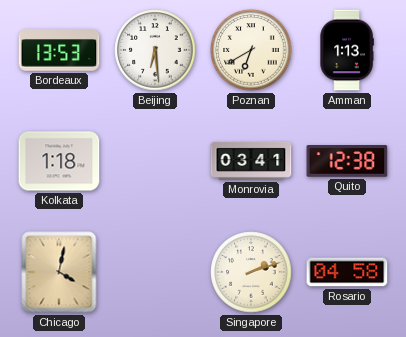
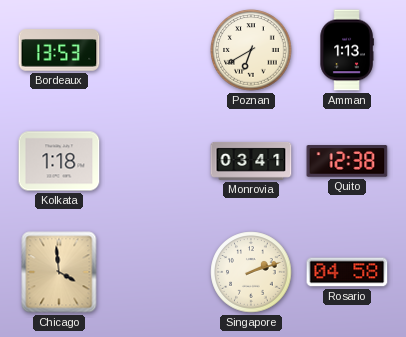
Beijing: 6:29 -> none
Chicago: 4:02 -> 3:59
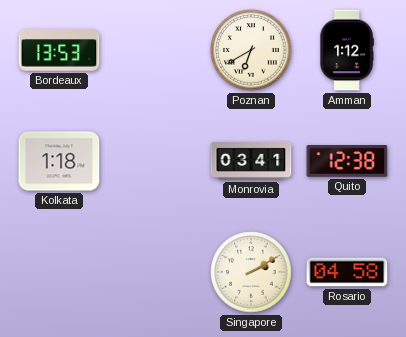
Amman: 1:13 -> 1:12
Chicago: 3:59 -> none
Singapore: 2:12 -> 2:10
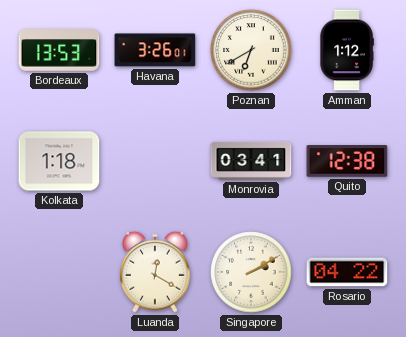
Havana: none -> 3:26
Luanda: none -> 12:20
Rosario: 04:58 -> 04:22
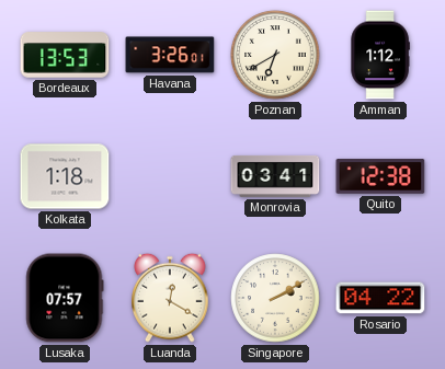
Lusaka: none -> 07:57
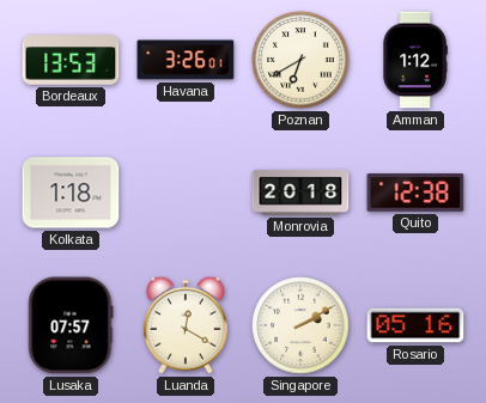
Monrovia: 03:41 -> 20:18
Rosario: 04:22 -> 05:16
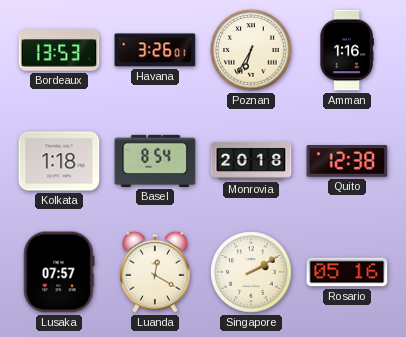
Poznan: 6:40 -> 6:35
Amman: 1:12 -> 1:16
Basel: none -> 8:54
